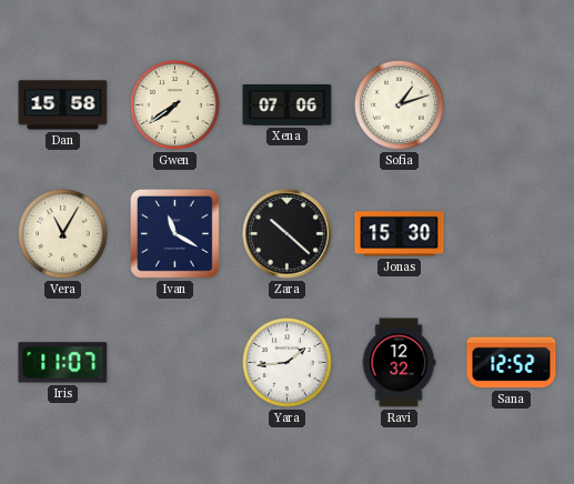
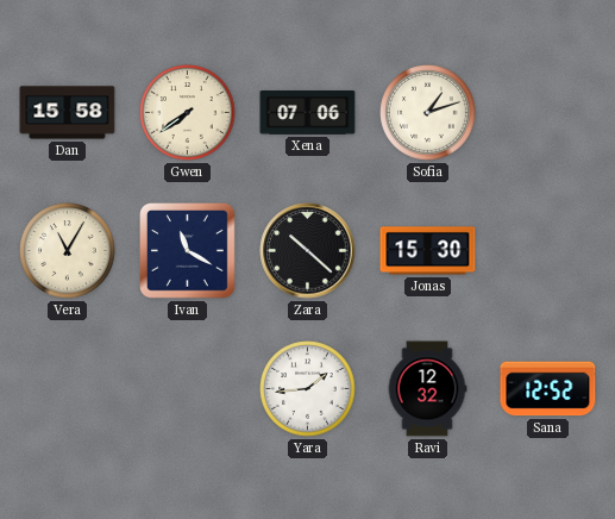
Iris: 11:07 -> none
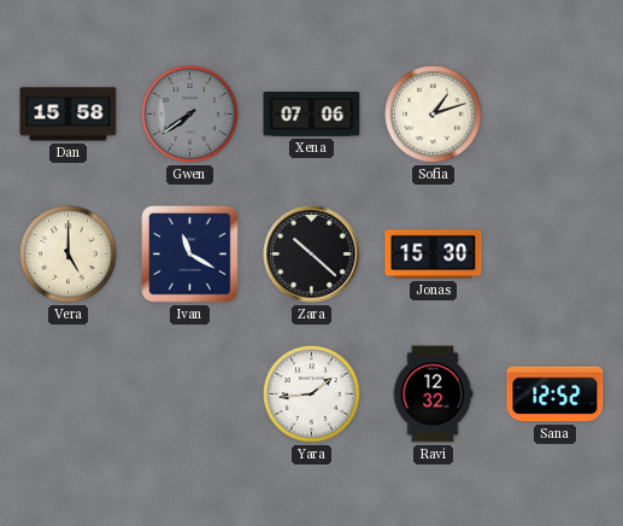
Gwen dial: cream -> grey
Vera: 11:05 -> 5:00
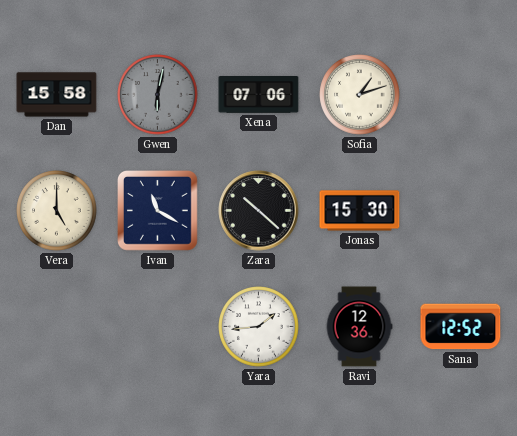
Gwen: 7:39 -> 6:02
Ravi: 12:32 -> 12:36
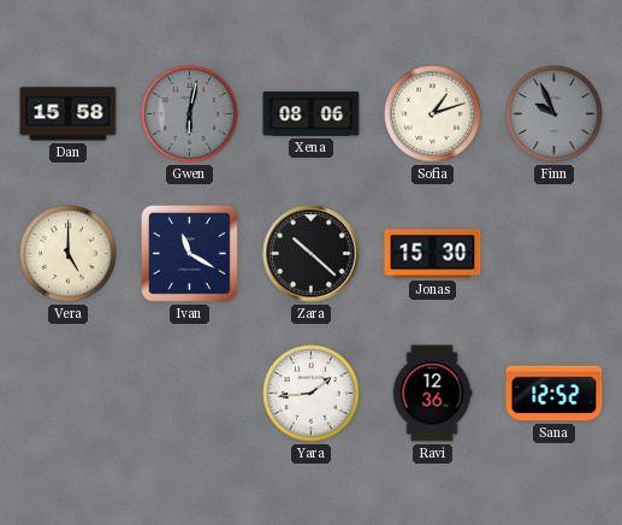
Xena: 07:06 -> 08:06
Finn: none -> 9:56
